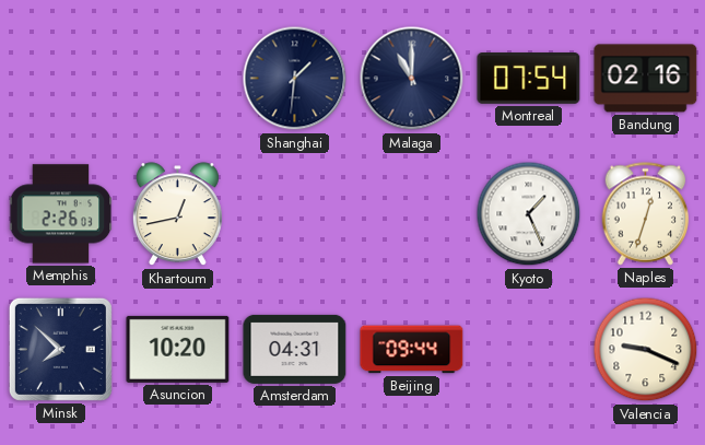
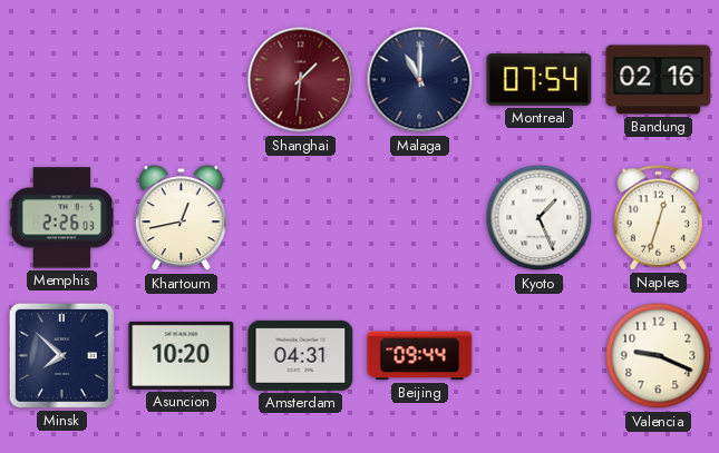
Shanghai dial: navy -> burgundy
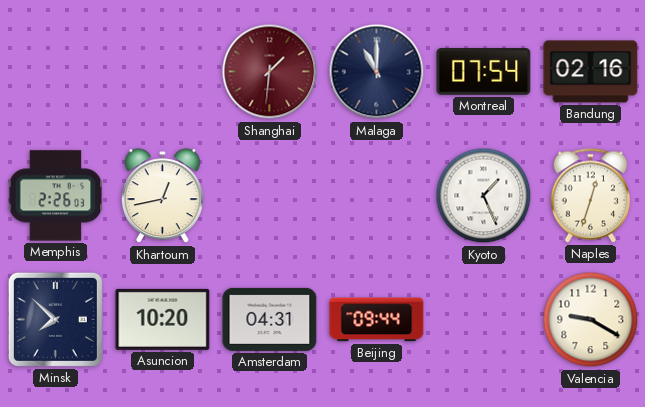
Valencia: 9:19 -> 9:20
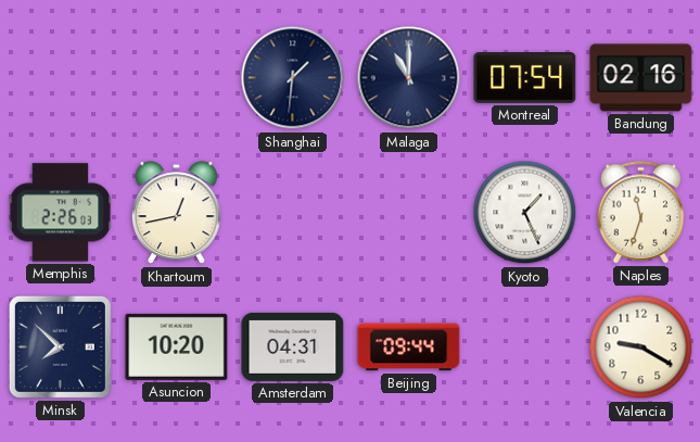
Shanghai dial: burgundy -> navy
Naples: 12:33 -> 11:33
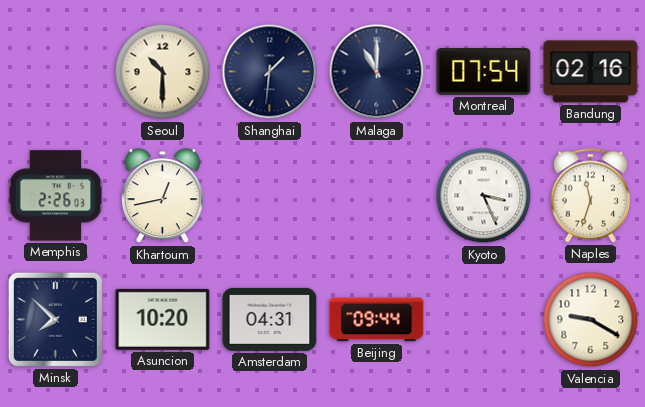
Seoul: none -> 10:30
Kyoto: 1:26 -> 3:26
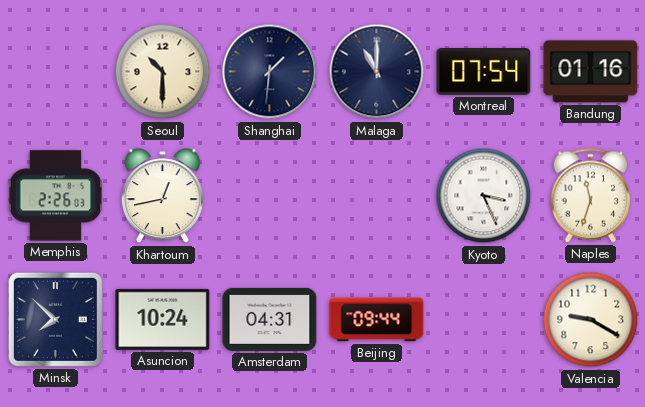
Bandung: 02:16 -> 01:16
Asuncion: 10:20 -> 10:24
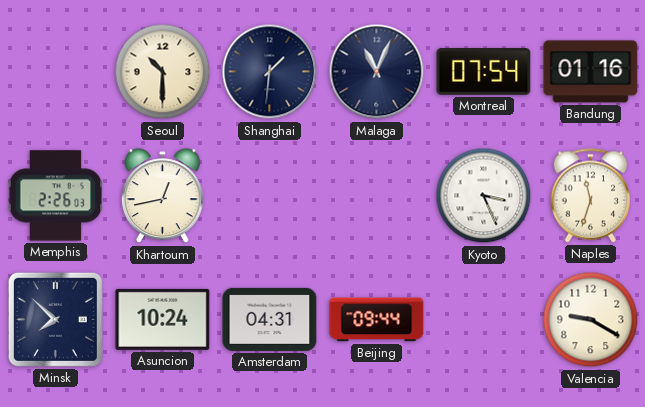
Malaga: 11:00 -> 11:04
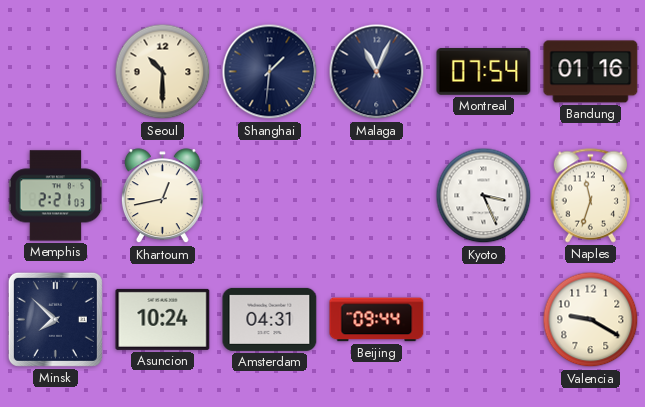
Memphis: 2:26 -> 2:21
